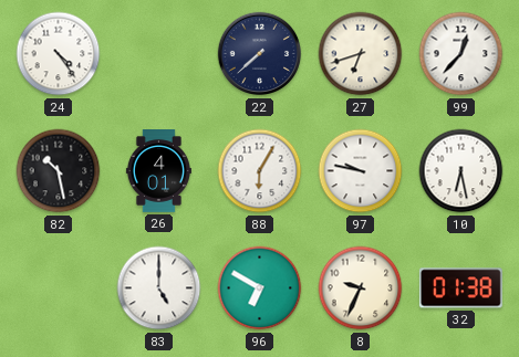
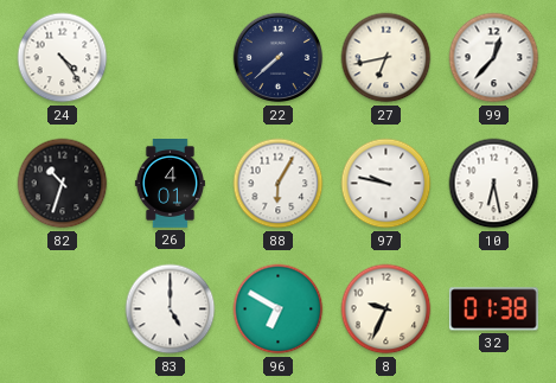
27: 6:42 -> 6:43
82: 10:28 -> 10:33
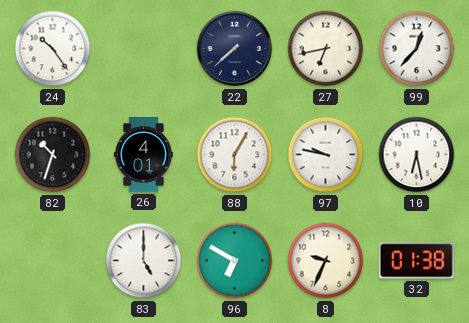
24: 4:24 -> 10:24
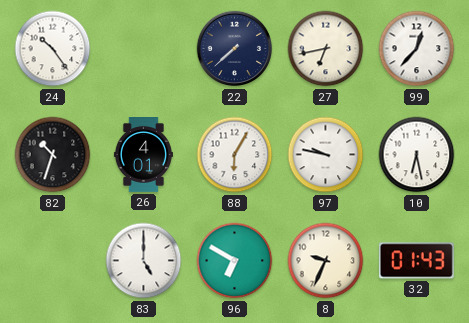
32: 01:38 -> 01:43
